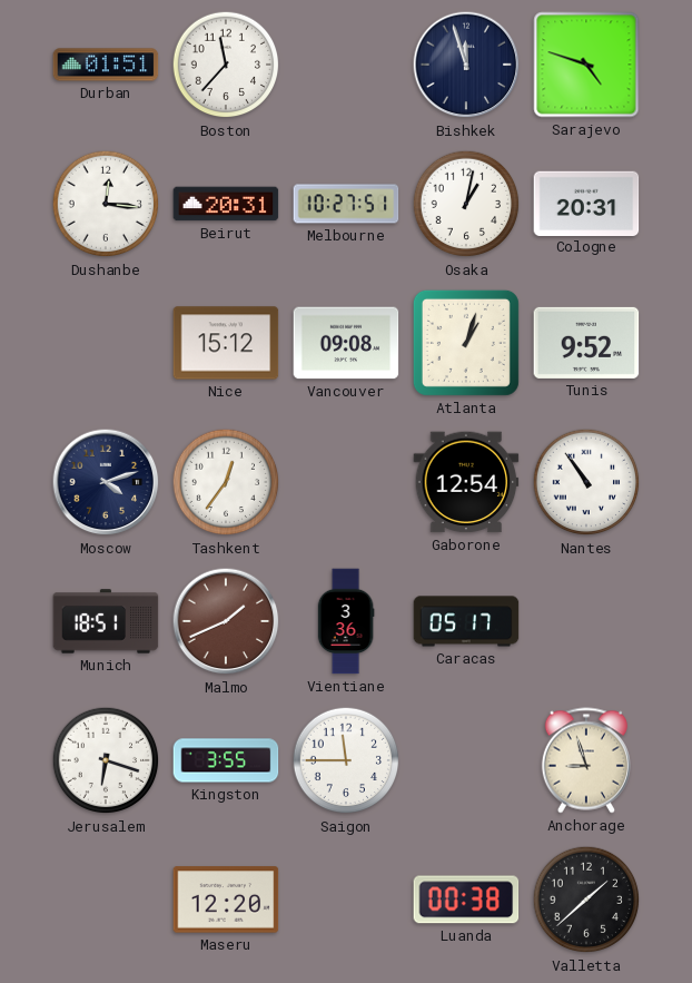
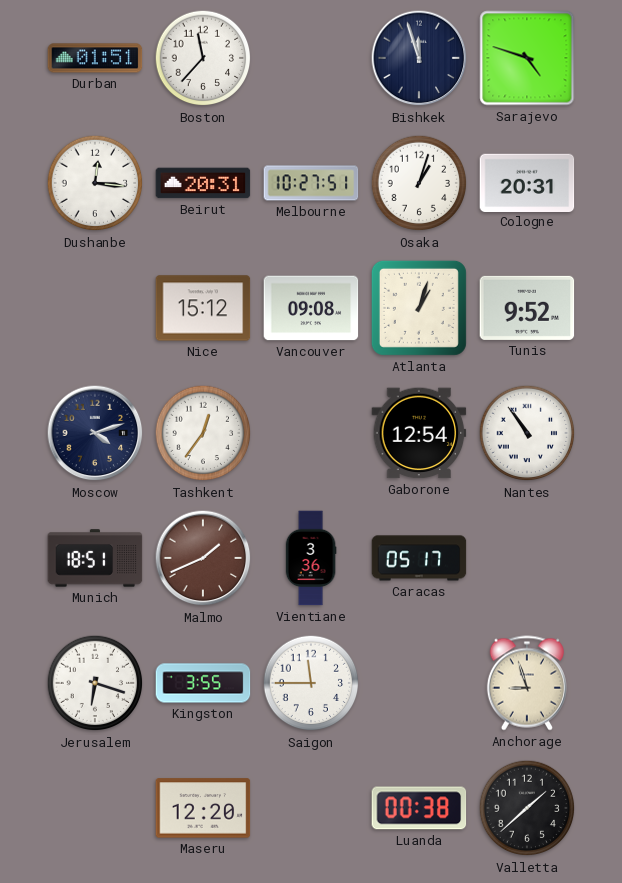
Osaka: 1:02 -> 1:03
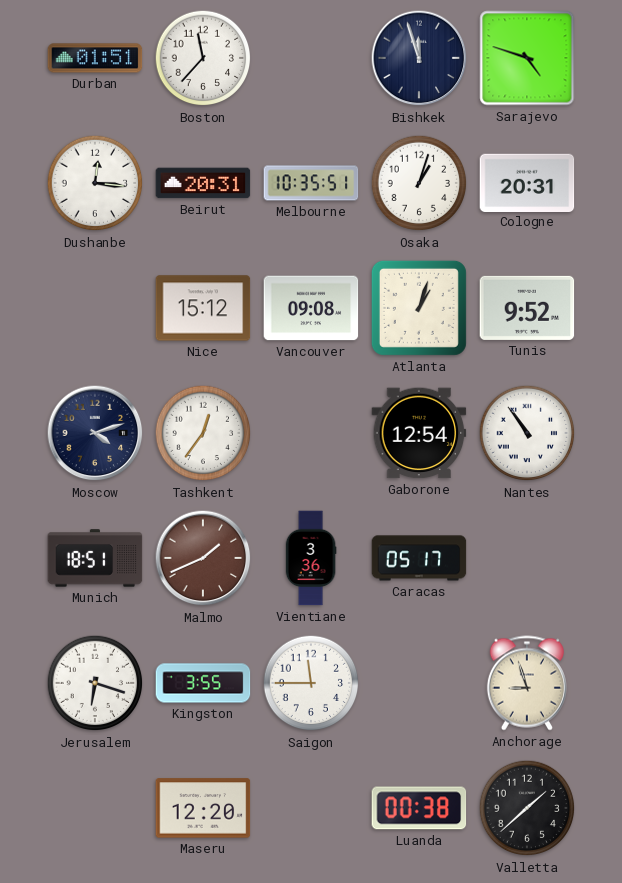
Melbourne: 10:27 -> 10:35
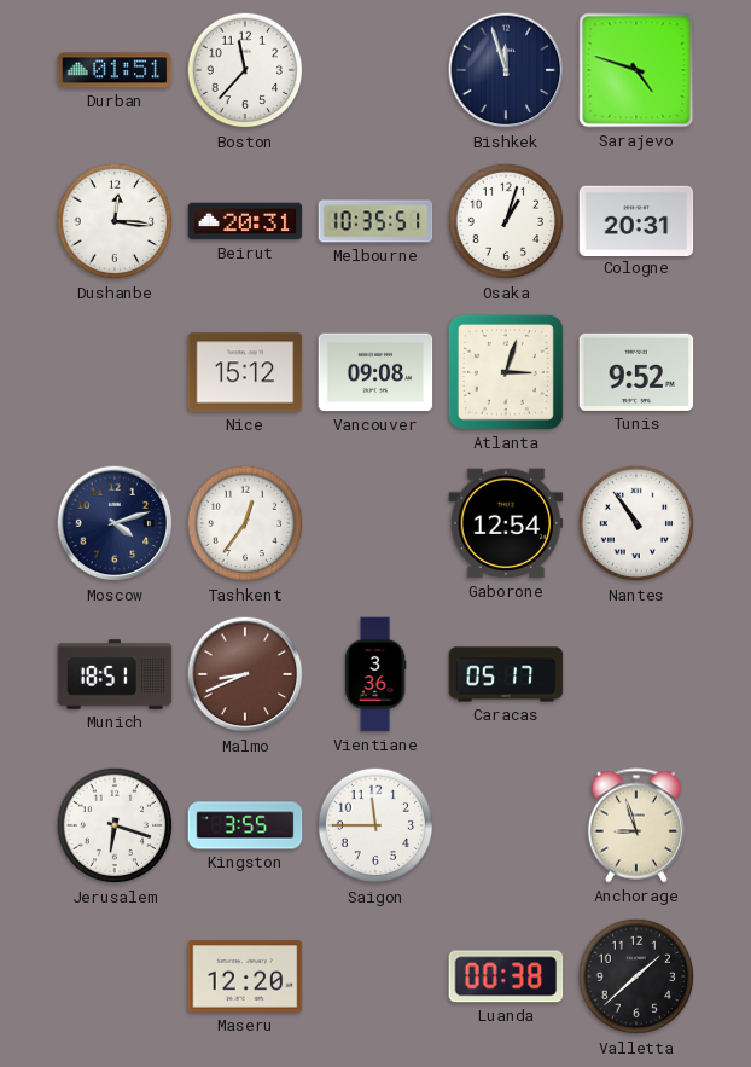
Atlanta: 1:03 -> 3:03
Malmo: 1:41 -> 8:41
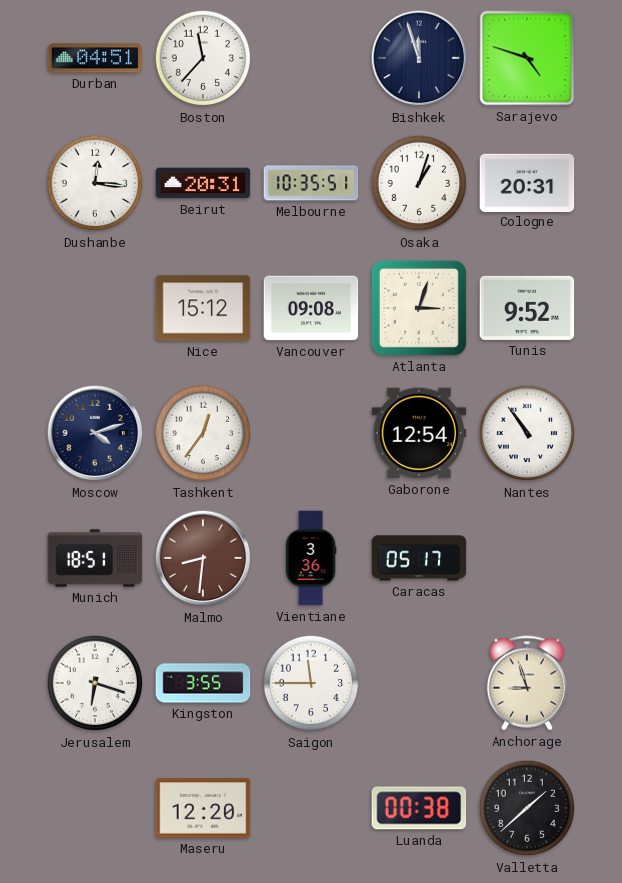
Durban: 01:51 -> 04:51
Malmo: 8:41 -> 8:31
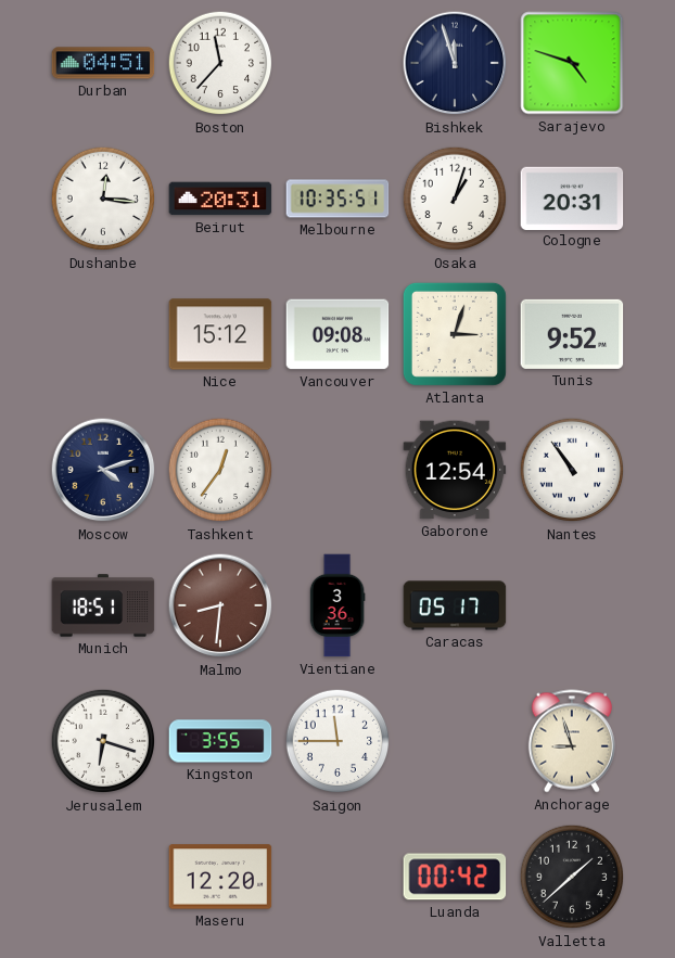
Luanda: 00:38 -> 00:42
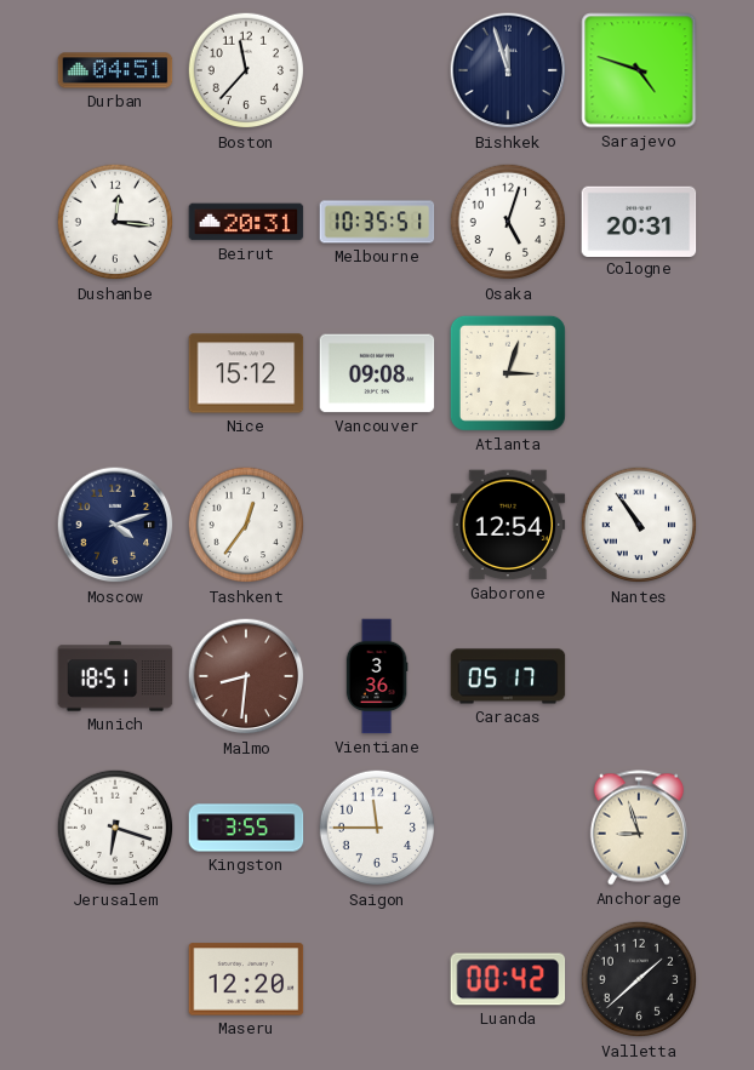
Osaka: 1:03 -> 5:03
Tunis: 9:52 -> none
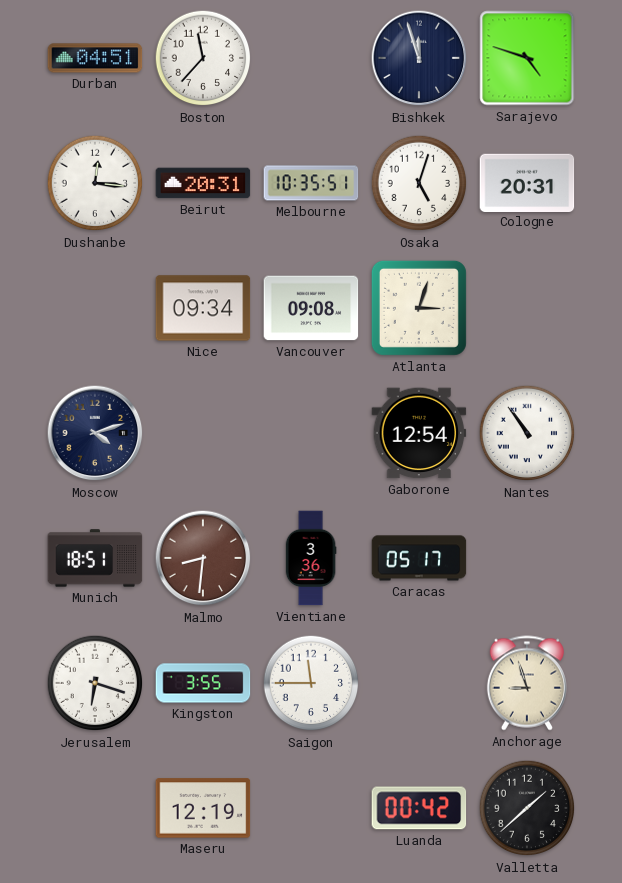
Nice: 15:12 -> 09:34
Tashkent: 12:36 -> none
Maseru: 12:20 -> 12:19
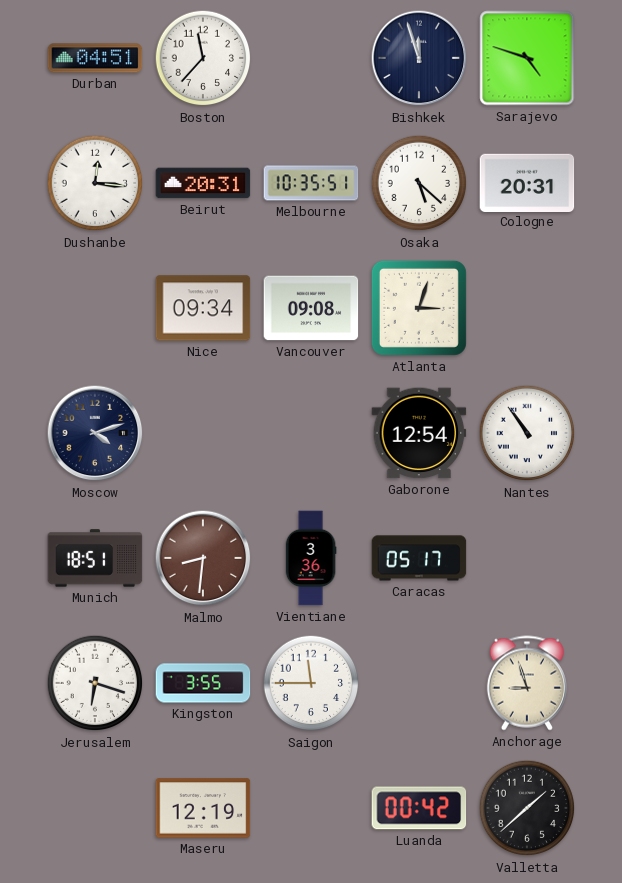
Osaka: 5:03 -> 5:22
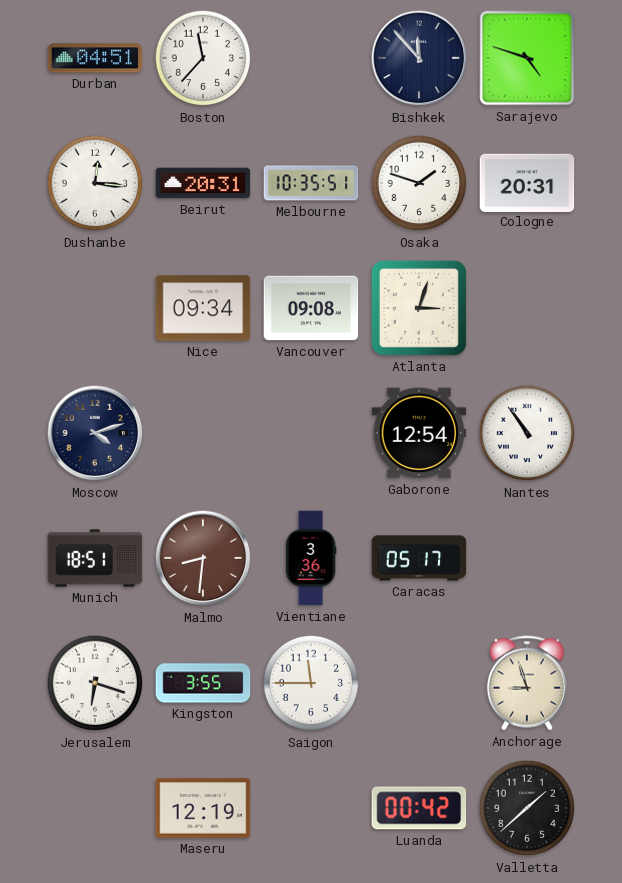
Bishkek: 11:57 -> 11:53
Osaka: 5:22 -> 1:48
